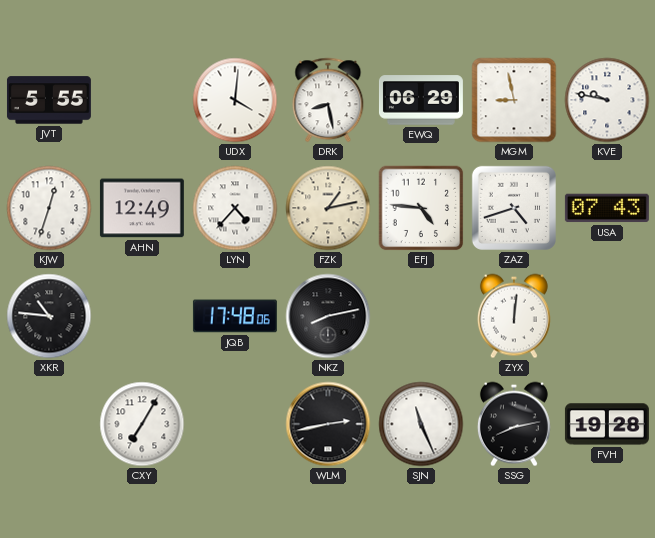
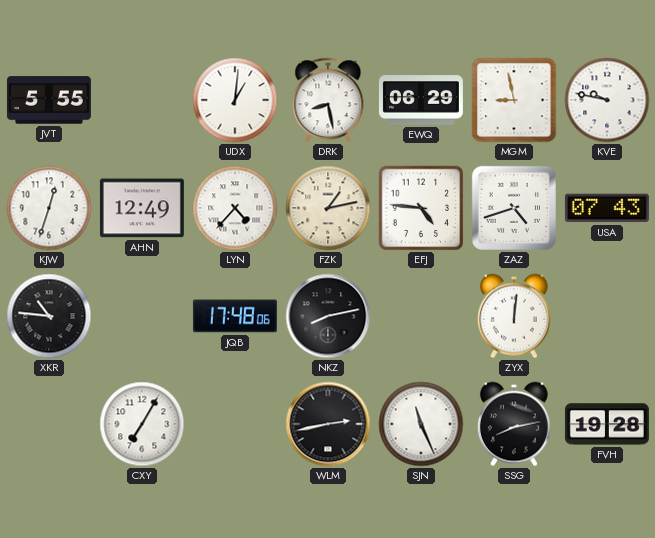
UDX: 4:01 -> 1:01
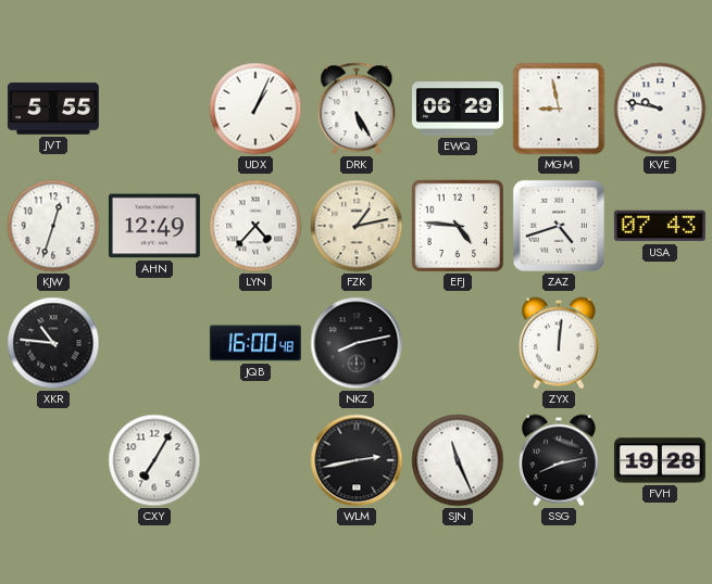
UDX: 1:01 -> 1:04
DRK: 8:28 -> 5:25
JQB: 17:48 -> 16:00
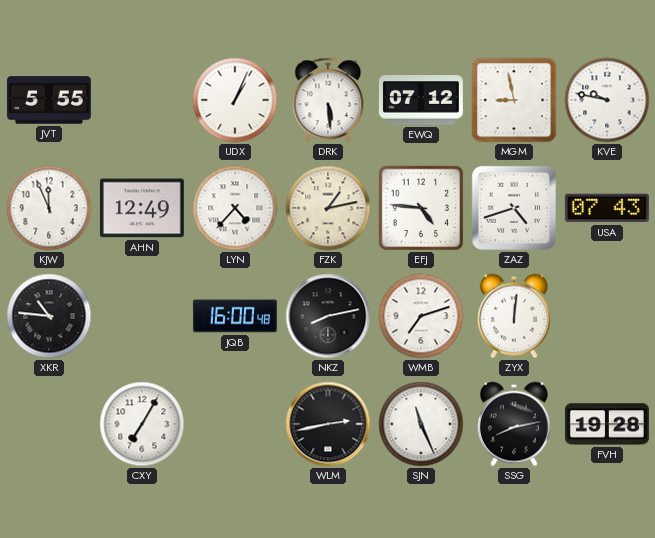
DRK: 5:25 -> 5:29
EWQ: 06:29 -> 07:12
KJW: 12:33 -> 11:56
WMB: none -> 7:12
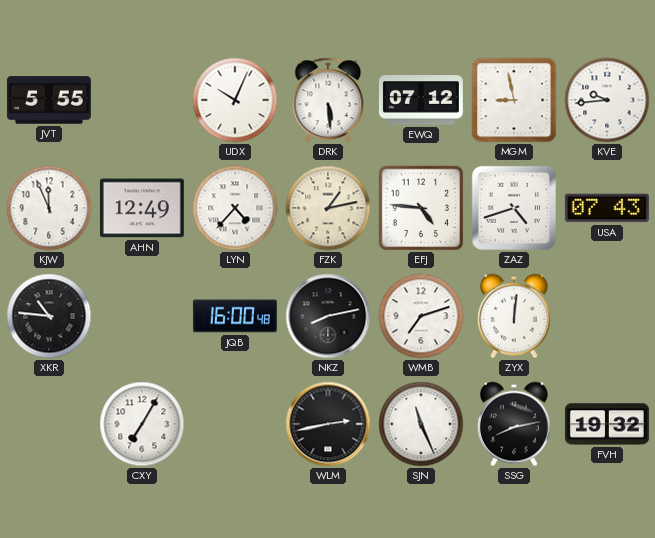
UDX: 1:04 -> 10:04
KVE: 9:47 -> 9:44
FVH: 19:28 -> 19:32
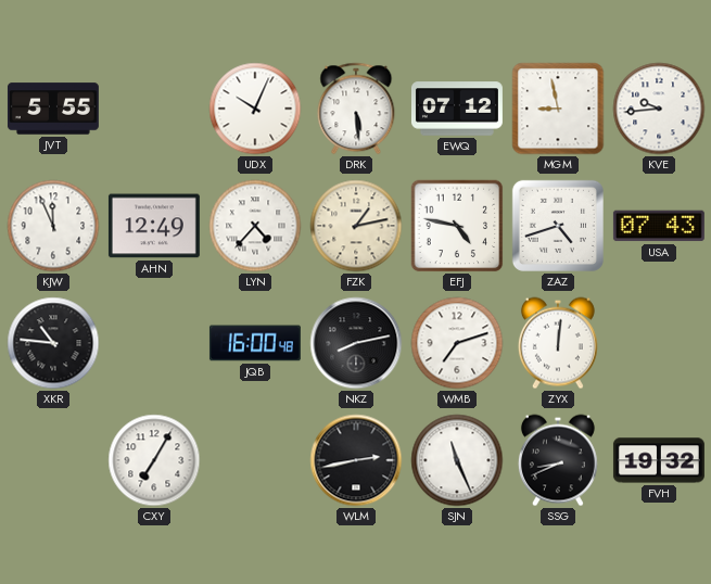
EFJ: 4:46 -> 4:47
SSG: 8:13 -> 8:41
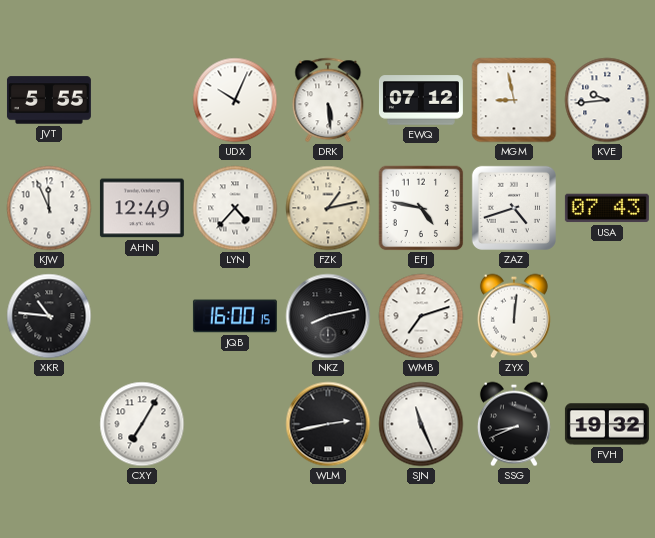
JQB: 16:00:48 -> 16:00:15
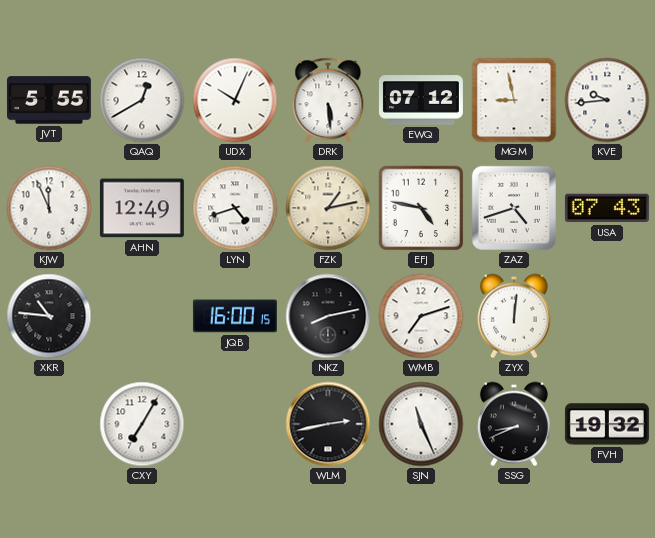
QAQ: none -> 12:40
LYN: 4:37 -> 4:42
